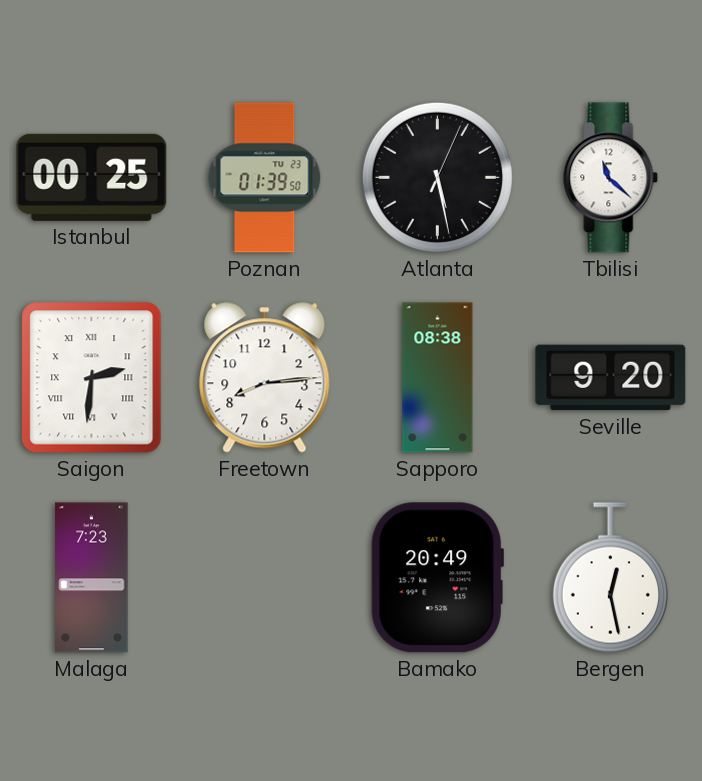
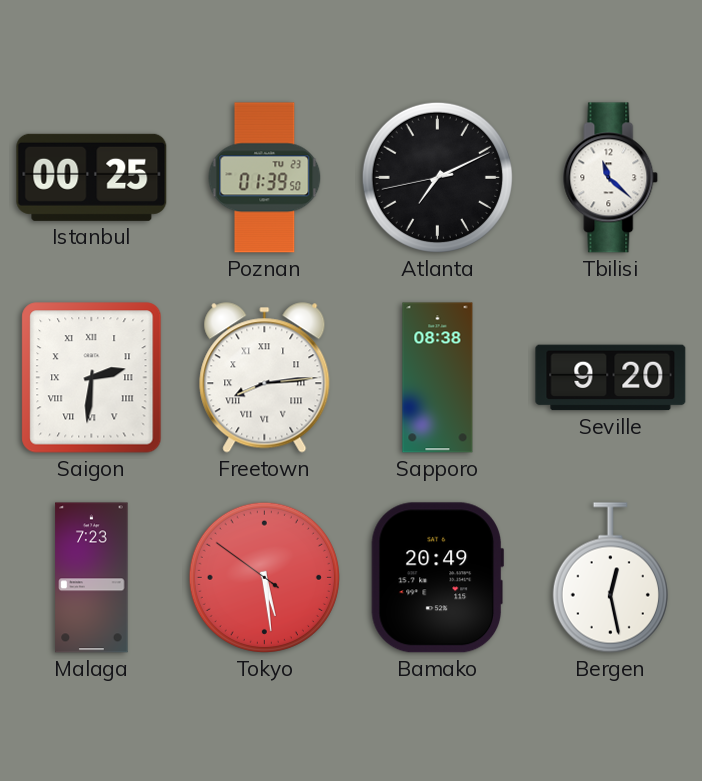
Atlanta: 5:28 -> 7:10
Freetown numerals: Arabic -> Roman
Tokyo: none -> 5:28
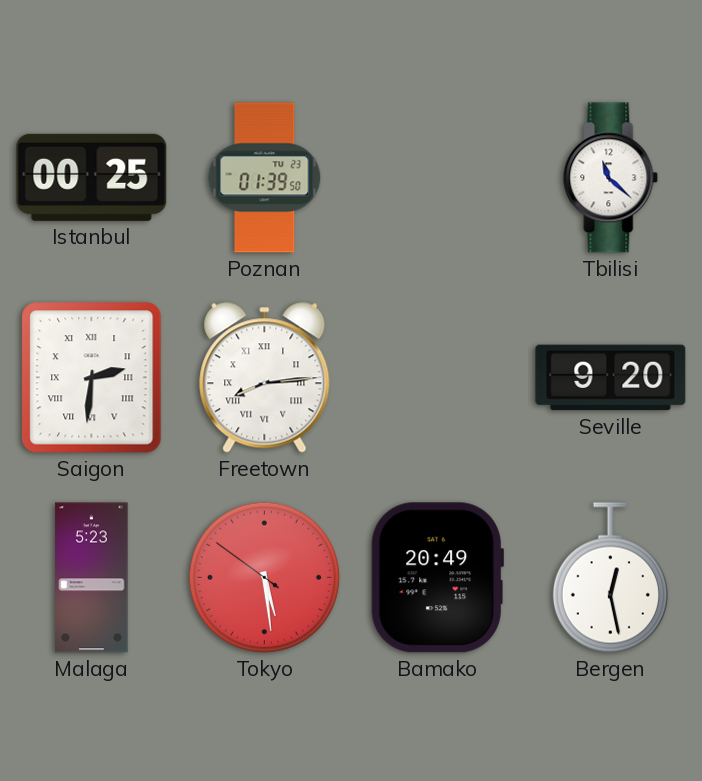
Atlanta: 7:10 -> none
Sapporo: 08:38 -> none
Malaga: 7:23 -> 5:23
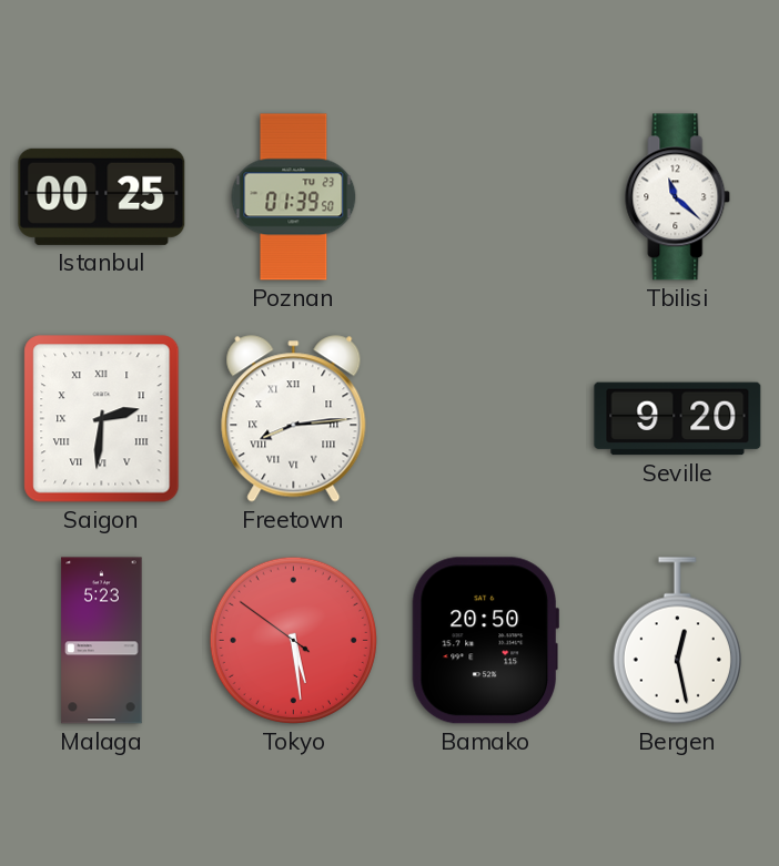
Bamako: 20:49 -> 20:50
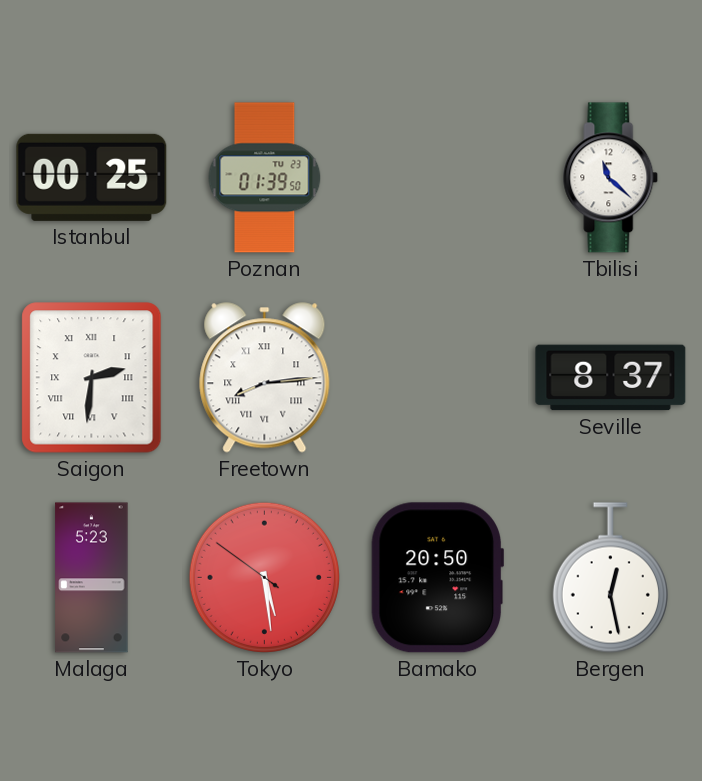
Seville: 9:20 -> 8:37
